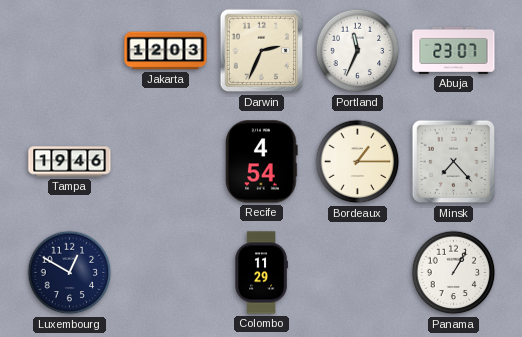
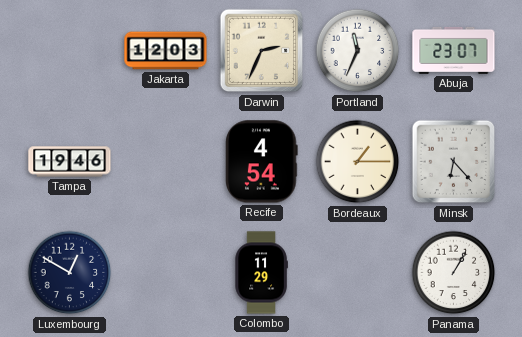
Minsk: 7:23 -> 6:23
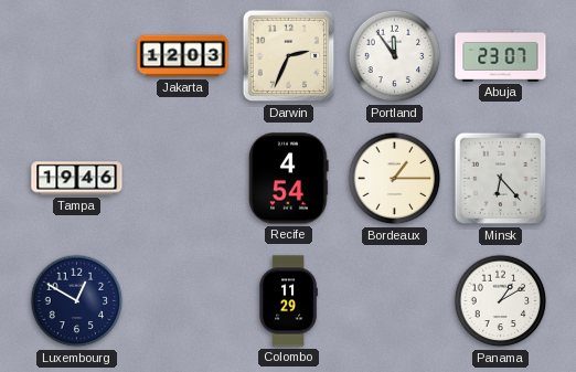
Portland: 11:34 -> 11:54
Panama: 1:05 -> 1:10
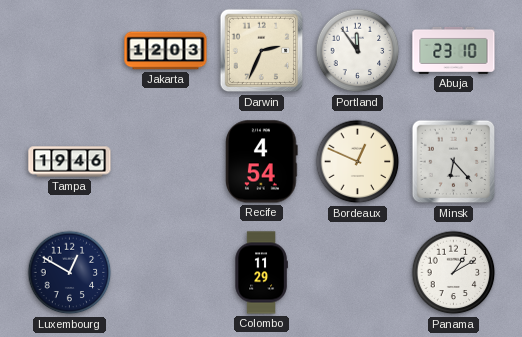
Abuja: 23:07 -> 23:10
Bordeaux: 1:15 -> 12:49
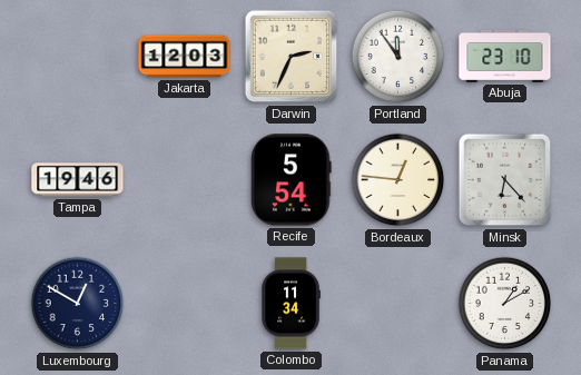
Recife: 4:54 -> 5:54
Bordeaux: 12:49 -> 12:46
Colombo: 11:29 -> 11:34
